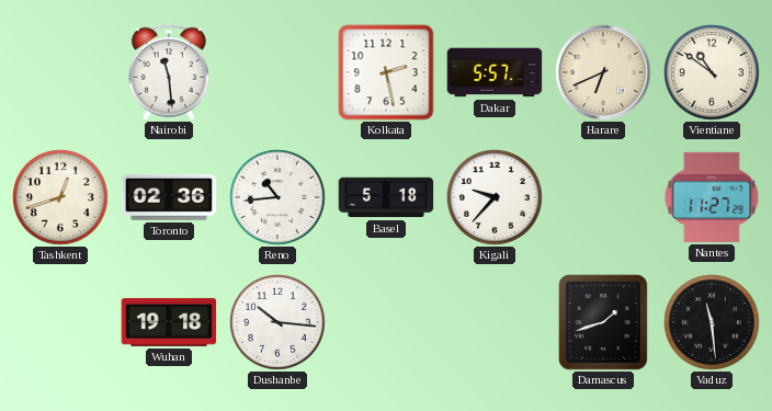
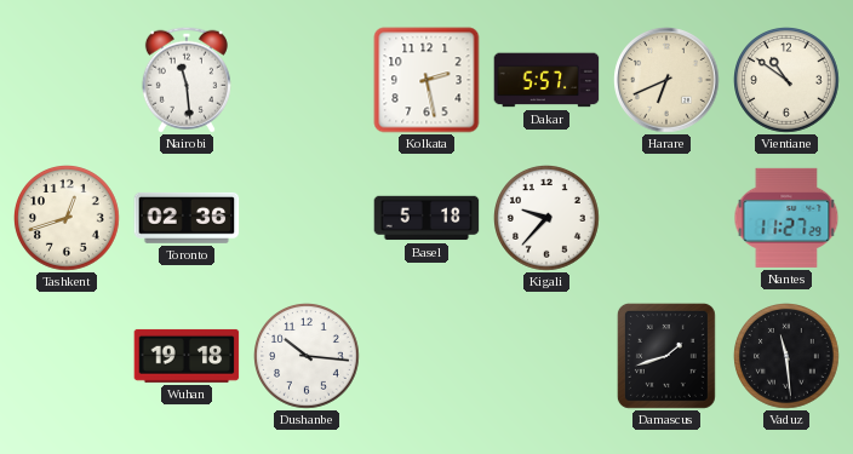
Reno: 10:44 -> none
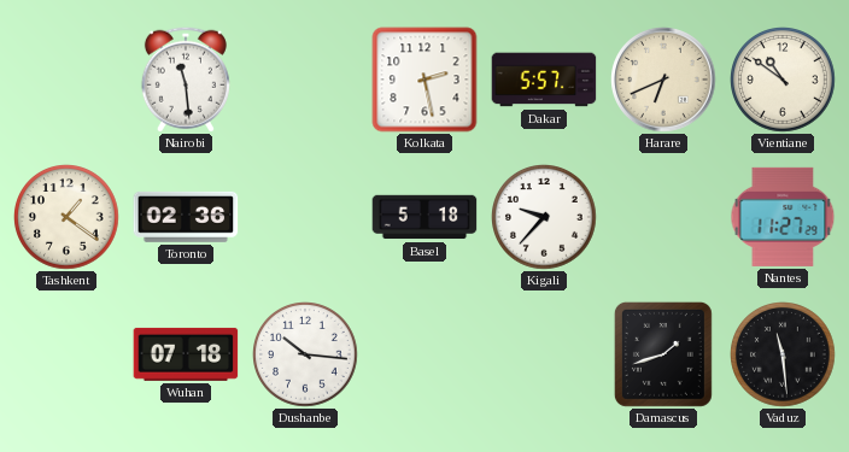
Tashkent: 12:42 -> 1:21
Wuhan: 19:18 -> 07:18
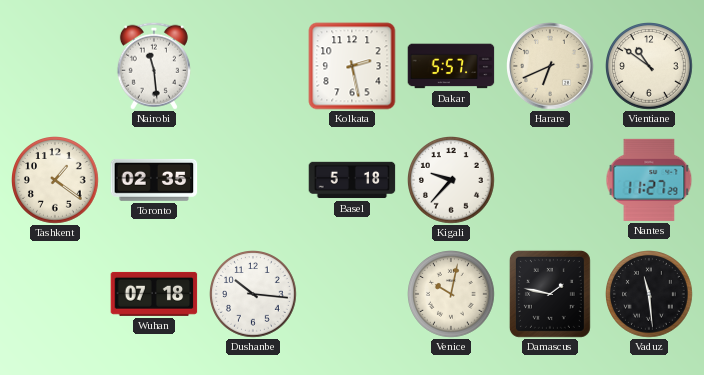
Toronto: 02:36 -> 02:35
Venice: none -> 10:02
Damascus: 1:42 -> 1:47
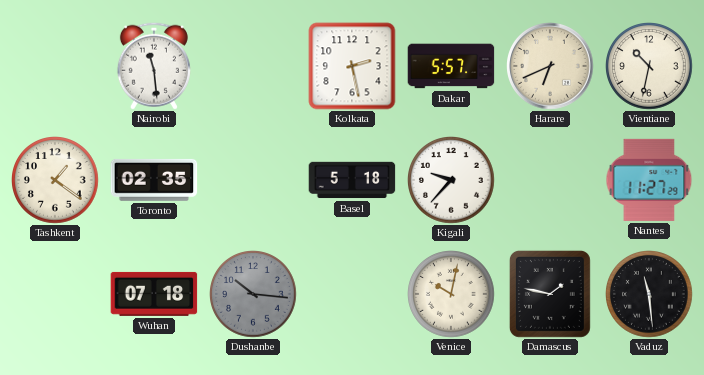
Vientiane: 10:51 -> 10:32
Dushanbe dial: white -> grey
